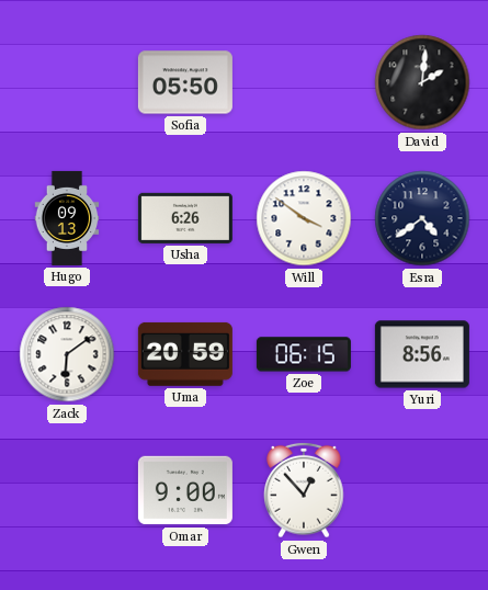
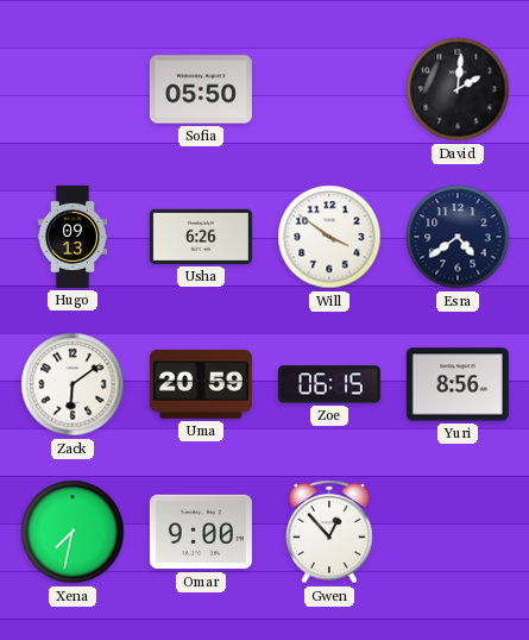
Xena: none -> 7:32
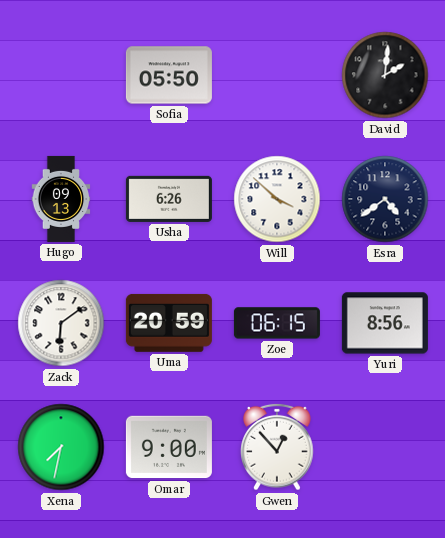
Will: 3:51 -> 3:52
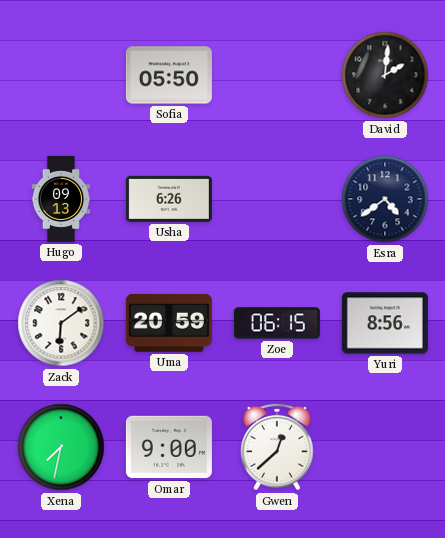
Will: 3:52 -> none
Gwen: 12:53 -> 12:38
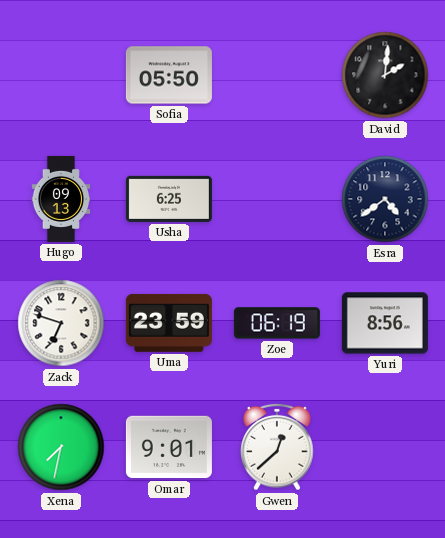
Usha: 6:26 -> 6:25
Zack: 6:09 -> 6:48
Uma: 20:59 -> 23:59
Zoe: 06:15 -> 06:19
Omar: 9:00 -> 9:01
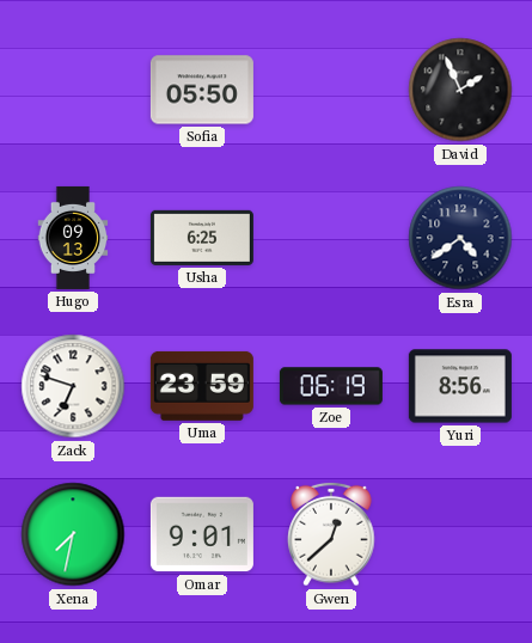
David: 2:01 -> 1:56
